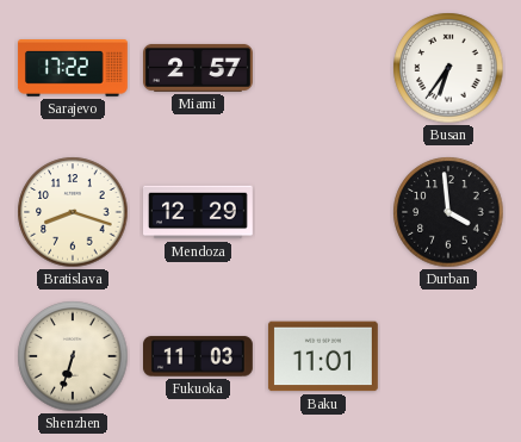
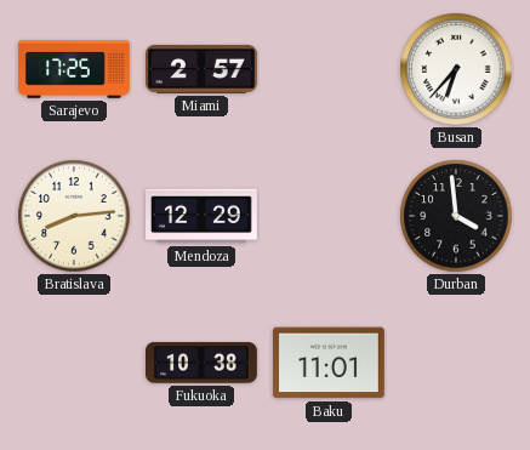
Sarajevo: 17:22 -> 17:25
Busan: 6:36 -> 6:37
Bratislava: 8:18 -> 8:14
Shenzhen: 6:33 -> none
Fukuoka: 11:03 -> 10:38
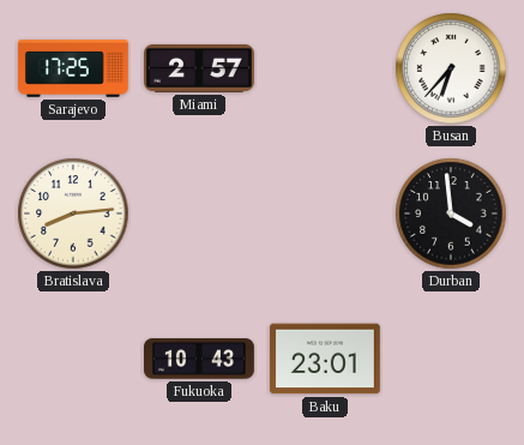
Mendoza: 12:29 -> none
Fukuoka: 10:38 -> 10:43
Baku: 11:01 -> 23:01
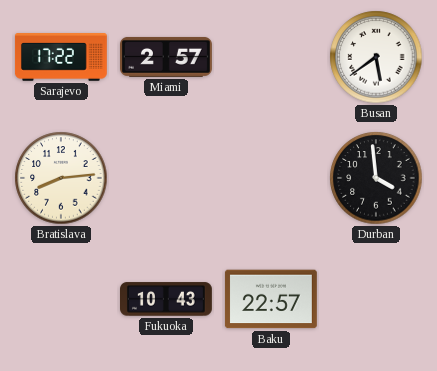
Sarajevo: 17:25 -> 17:22
Busan: 6:37 -> 5:39
Baku: 23:01 -> 22:57
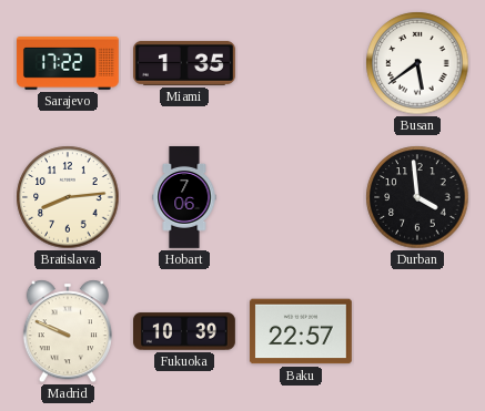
Miami: 2:57 -> 1:35
Hobart: none -> 7:06
Madrid: none -> 9:49
Fukuoka: 10:43 -> 10:39
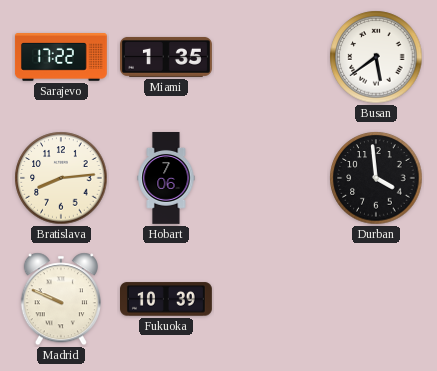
Baku: 22:57 -> none
